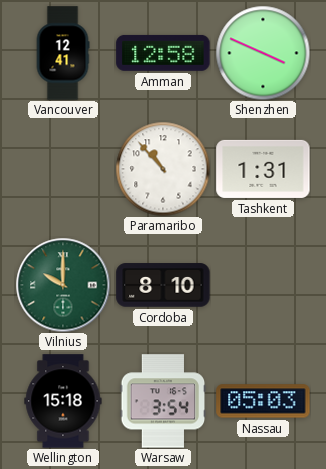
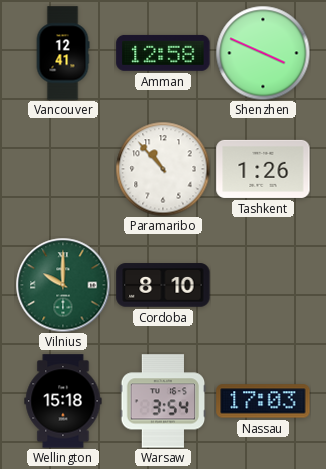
Tashkent: 1:31 -> 1:26
Nassau: 05:03 -> 17:03
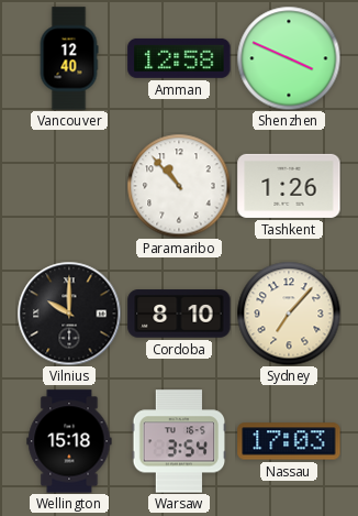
Vancouver: 12:41 -> 12:40
Vilnius dial: green -> black
Sydney: none -> 7:07
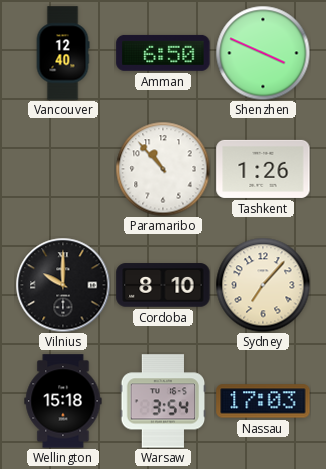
Amman: 12:58 -> 6:50
